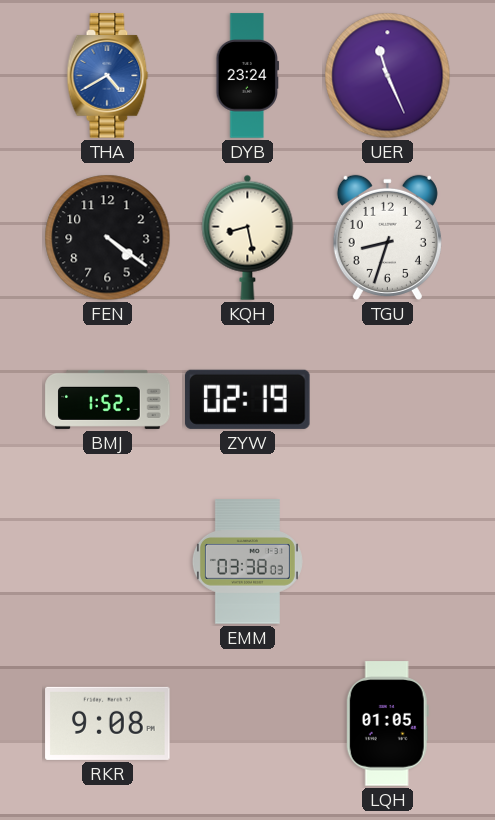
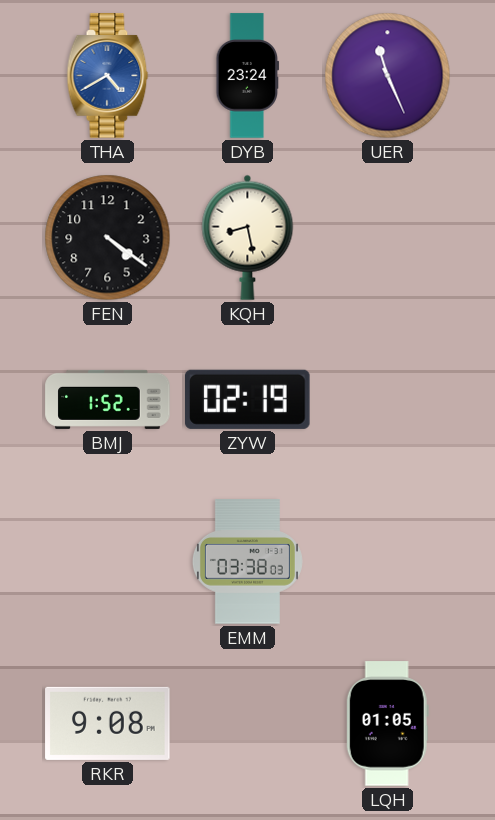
TGU: 8:33 -> none
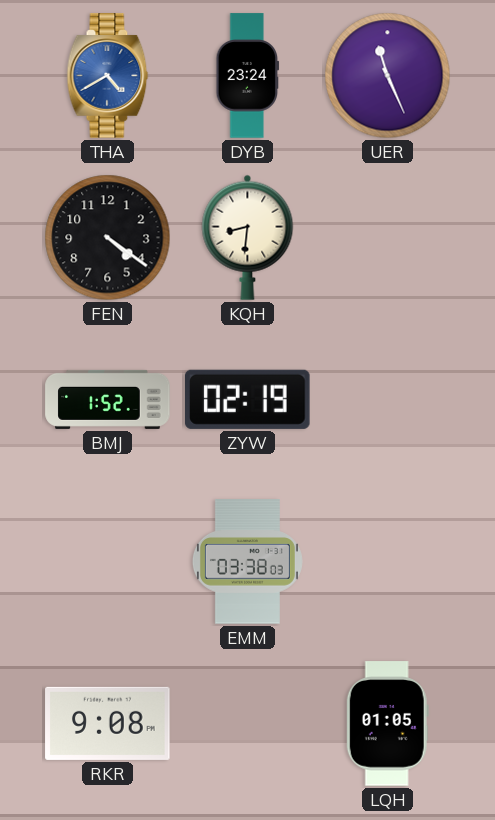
KQH: 8:28 -> 8:31
